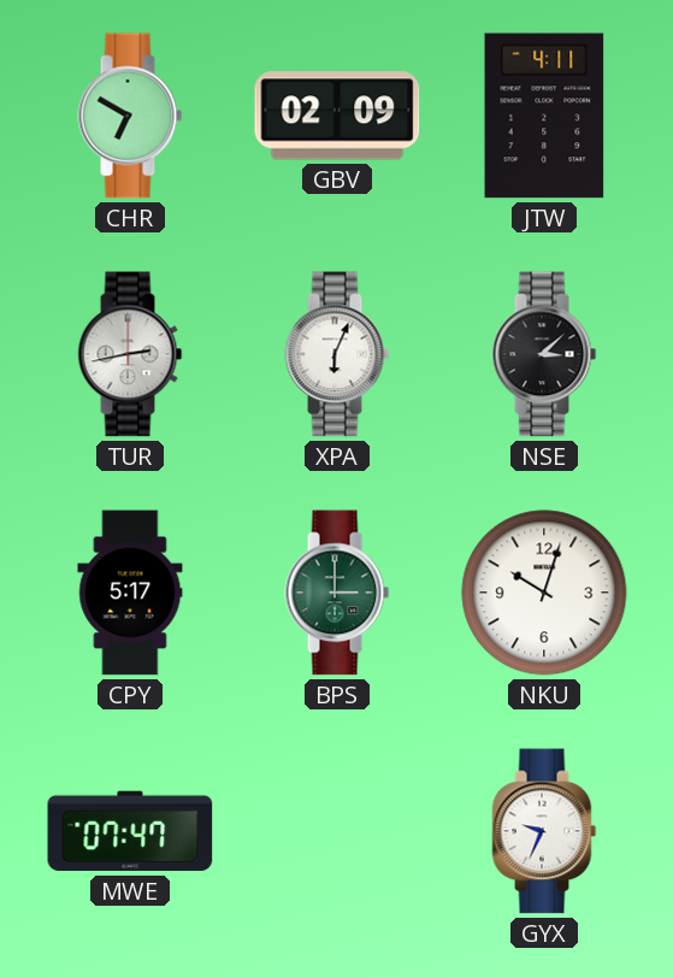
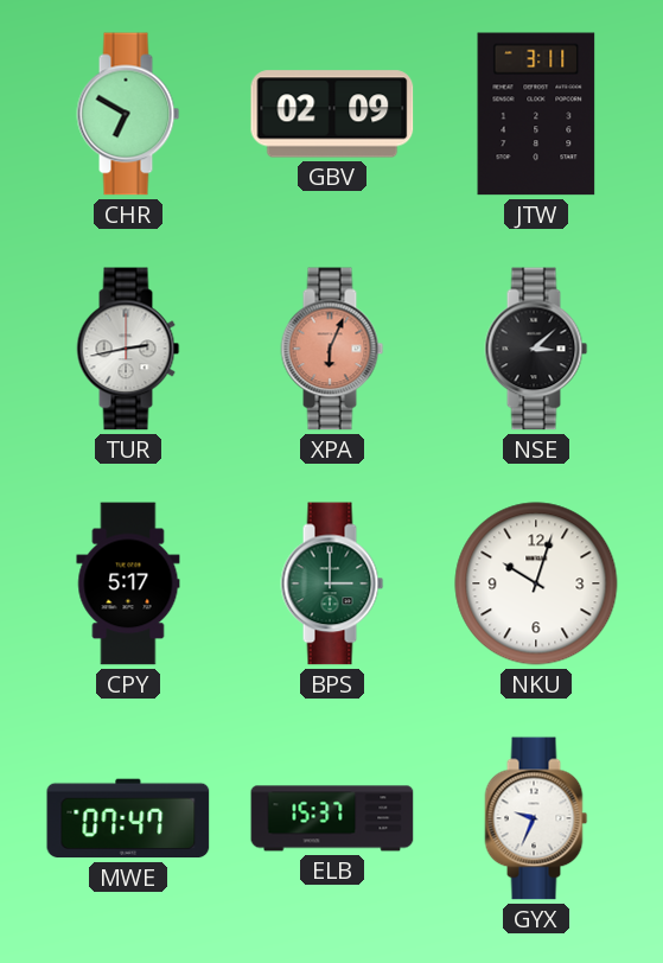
JTW: 4:11 -> 3:11
XPA dial: white -> salmon
ELB: none -> 15:37
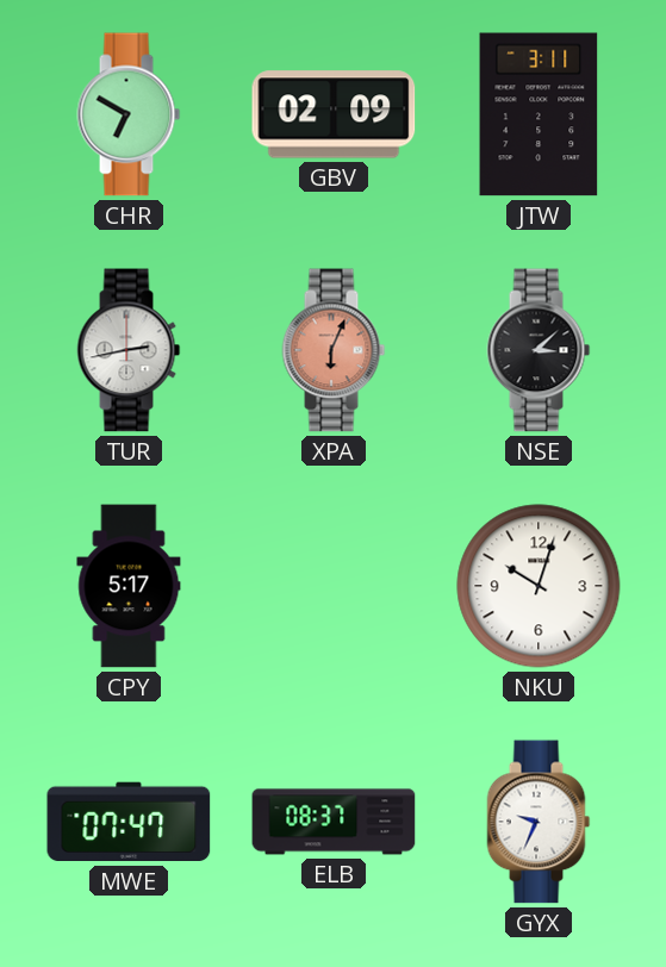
BPS: 3:00 -> none
ELB: 15:37 -> 08:37
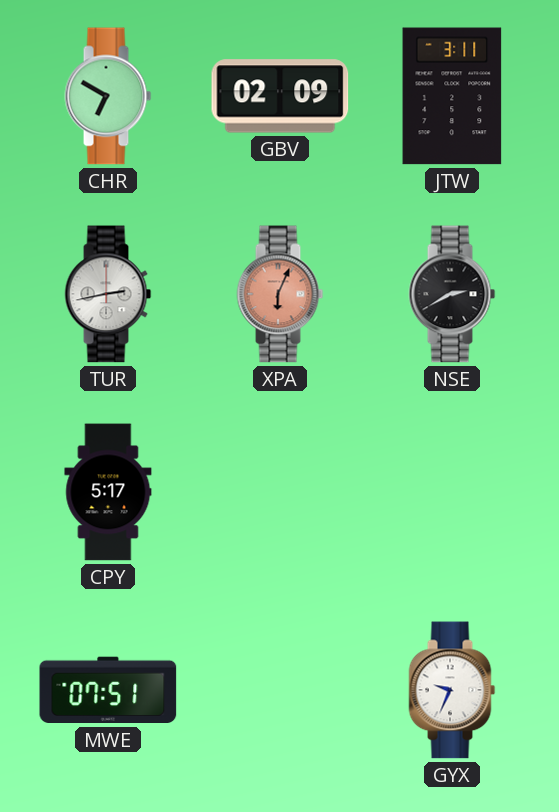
NSE: 3:08 -> 2:40
NKU: 10:03 -> none
MWE: 07:47 -> 07:51
ELB: 08:37 -> none
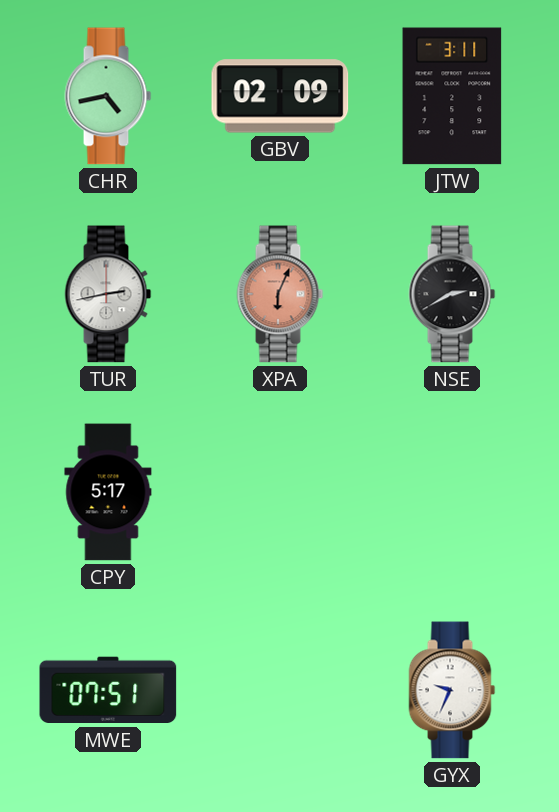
CHR: 6:50 -> 4:43
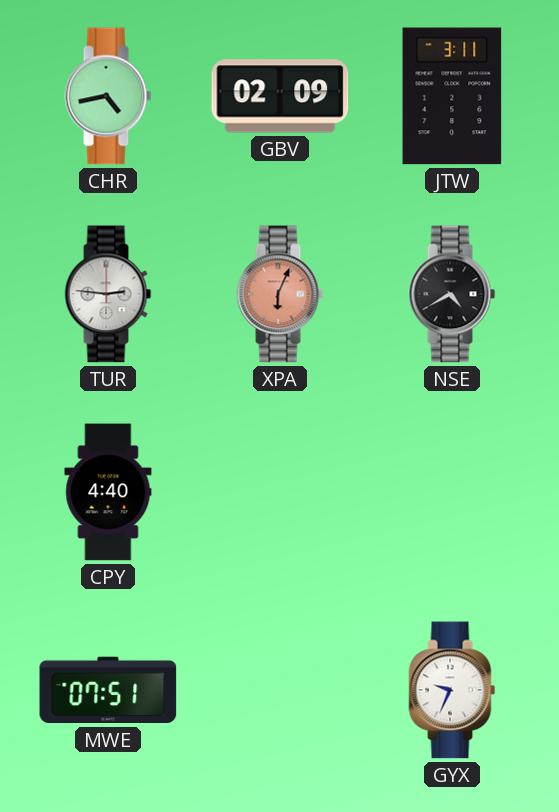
TUR: 2:43 -> 2:46
NSE: 2:40 -> 4:40
CPY: 5:17 -> 4:40
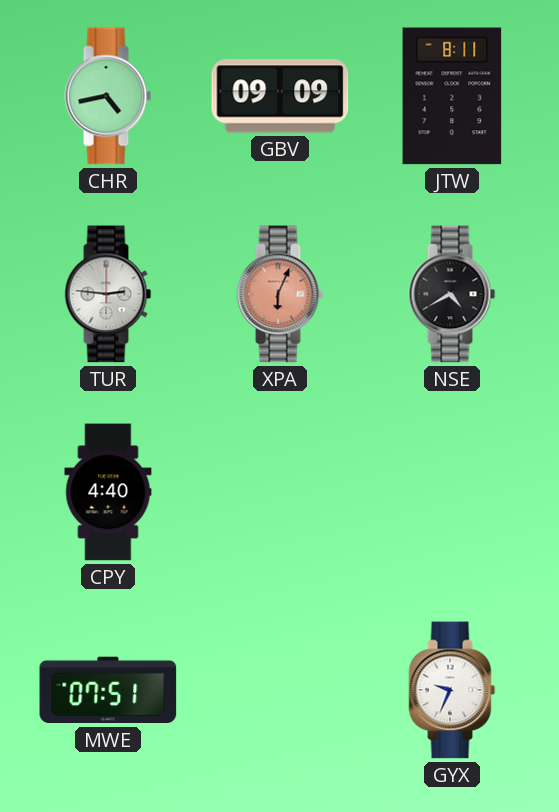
GBV: 02:09 -> 09:09
JTW: 3:11 -> 8:11
